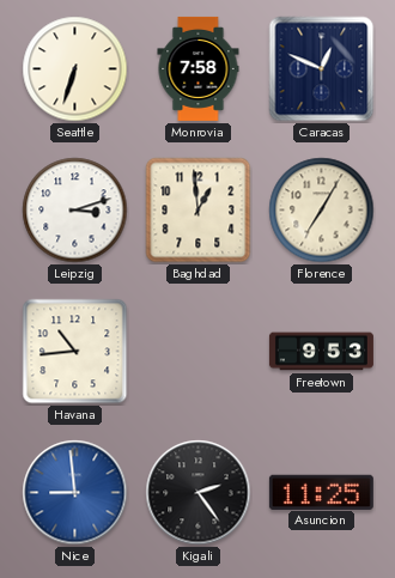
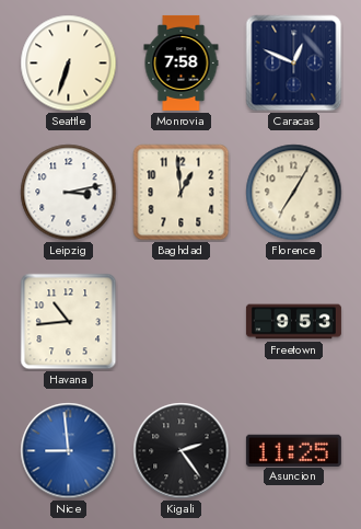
Leipzig: 3:12 -> 3:13
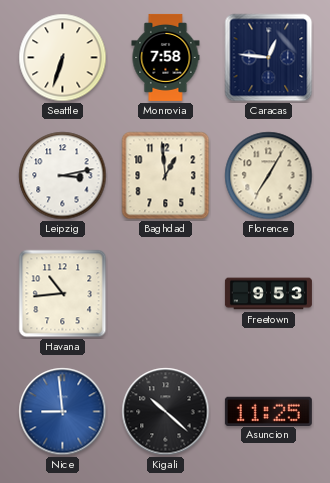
Caracas: 12:49 -> 12:46
Kigali: 2:24 -> 10:22
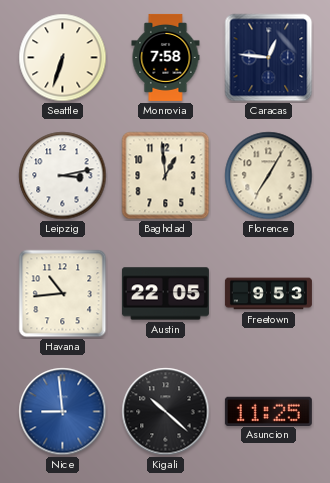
Austin: none -> 22:05
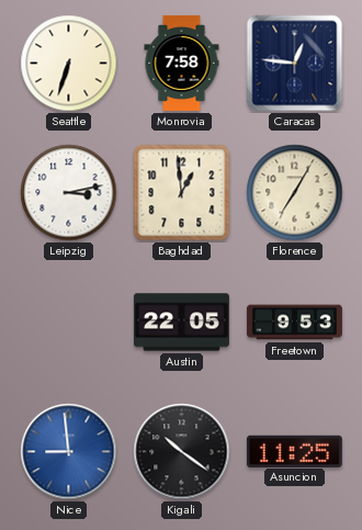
Havana: 10:44 -> none
Kigali: 10:22 -> 10:21
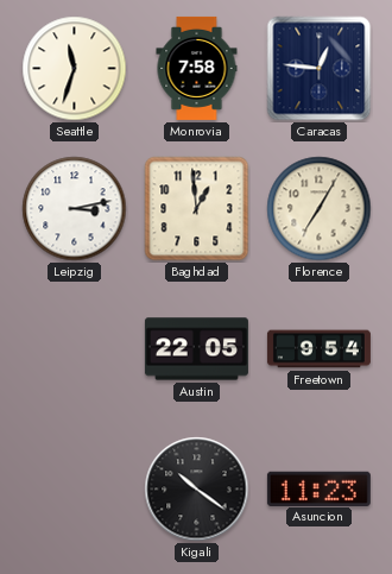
Seattle: 6:33 -> 11:33
Freetown: 9:53 -> 9:54
Nice: 8:59 -> none
Asuncion: 11:25 -> 11:23
